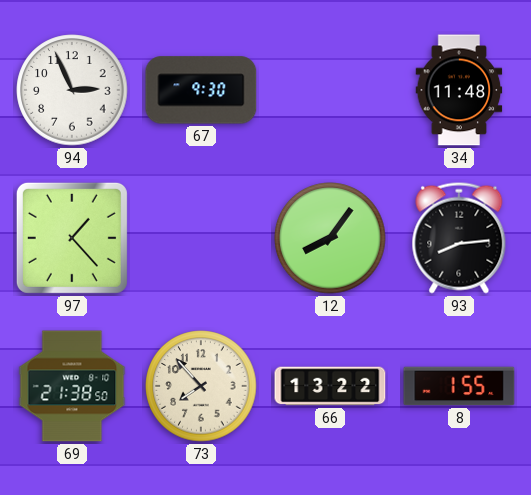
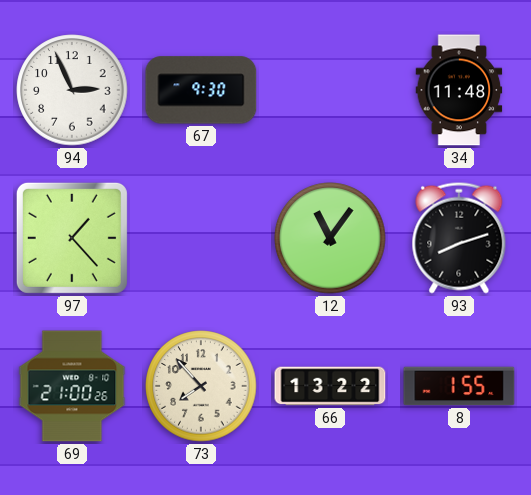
12: 8:06 -> 11:06
93: 8:14 -> 8:12
69: 21:38 -> 21:00
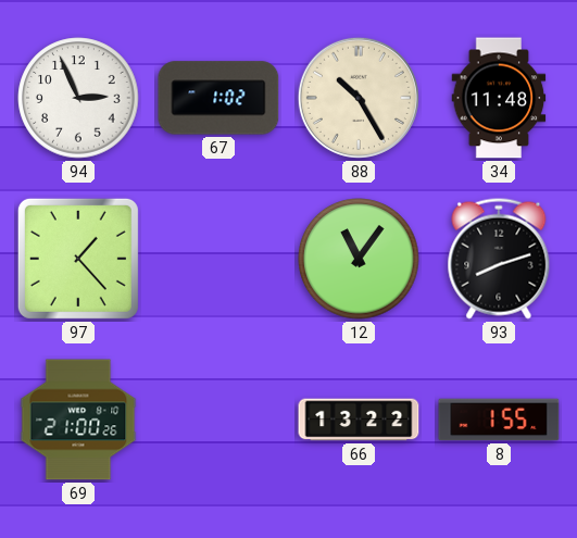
67: 9:30 -> 1:02
88: none -> 10:25
73: 7:53 -> none
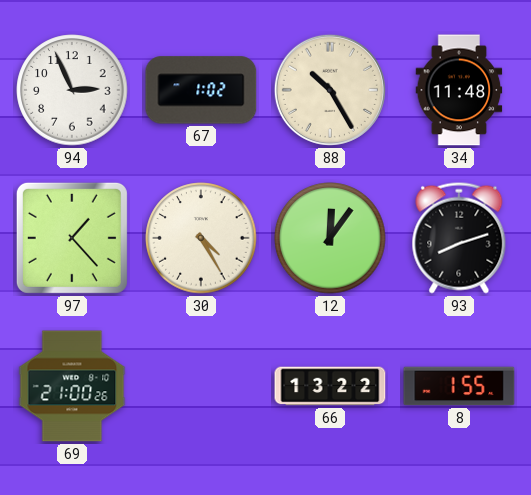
30: none -> 4:25
12: 11:06 -> 12:06
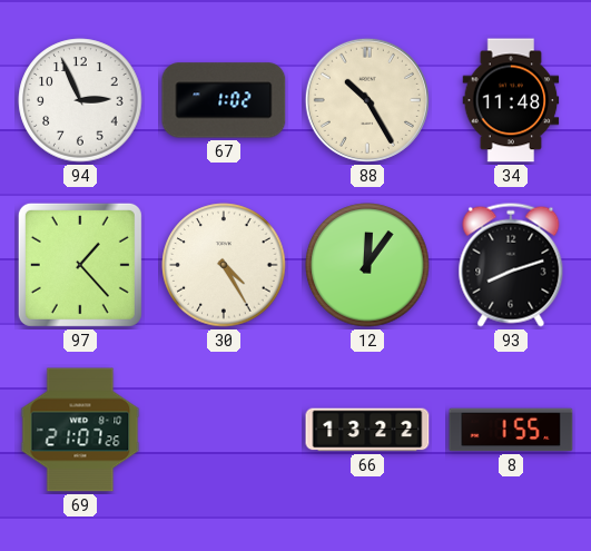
69: 21:00 -> 21:07
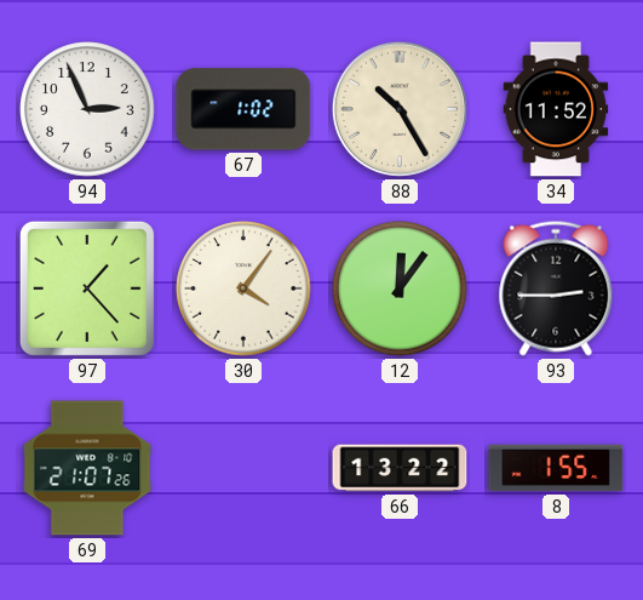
34: 11:48 -> 11:52
30: 4:25 -> 4:06
93: 8:12 -> 2:45
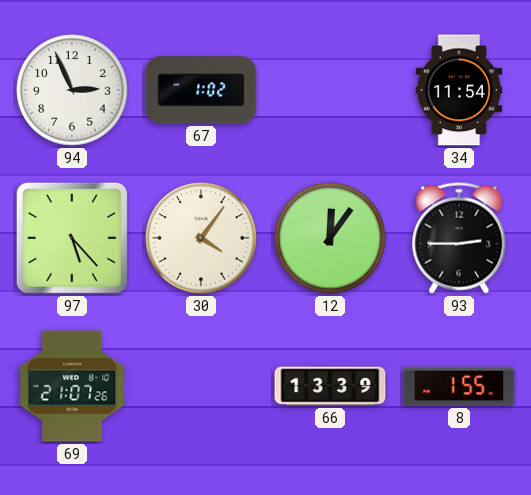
88: 10:25 -> none
34: 11:52 -> 11:54
97: 1:23 -> 5:23
66: 13:22 -> 13:39
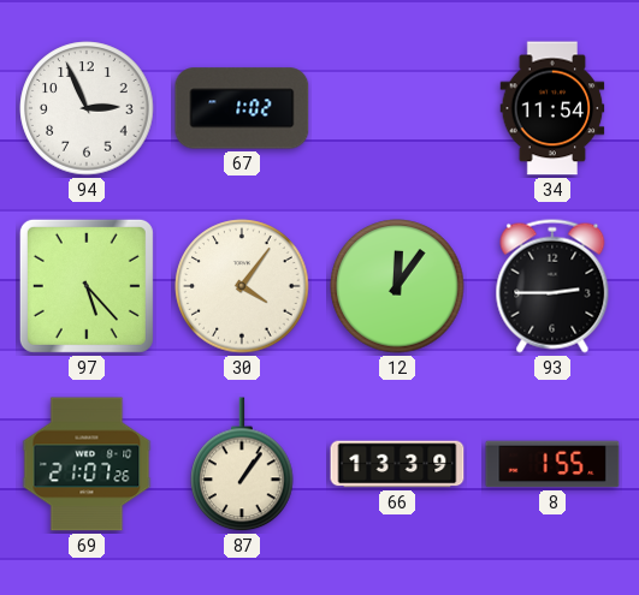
87: none -> 1:06
